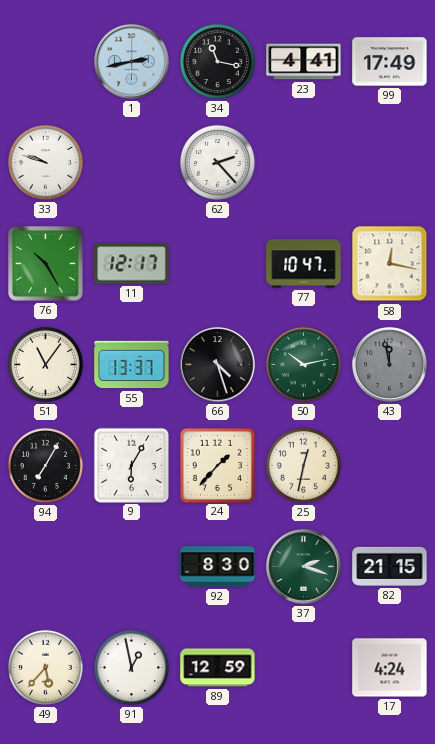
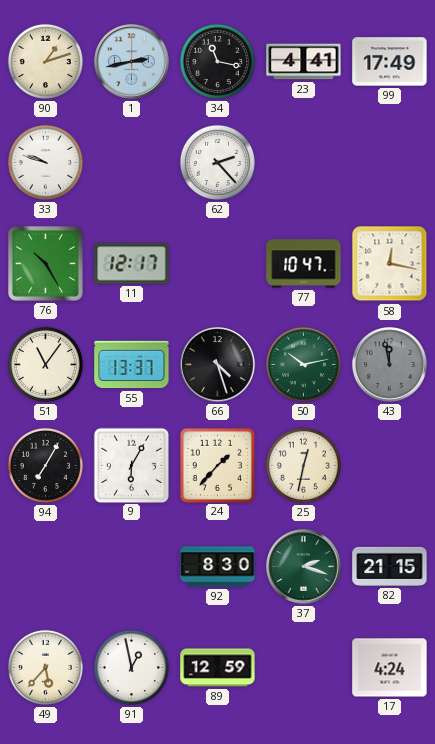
90: none -> 1:12
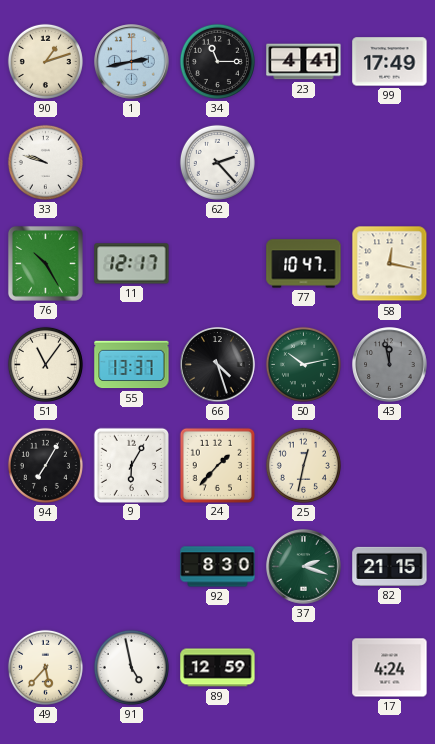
34: 11:17 -> 11:15
91: 12:58 -> 4:58
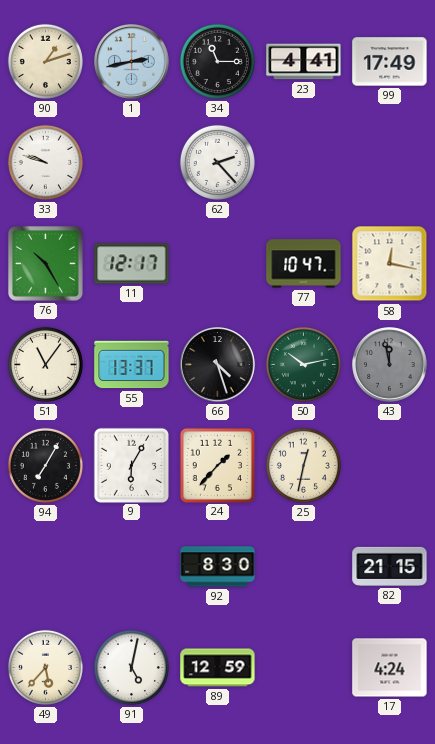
37: 2:18 -> none
91: 4:58 -> 5:02
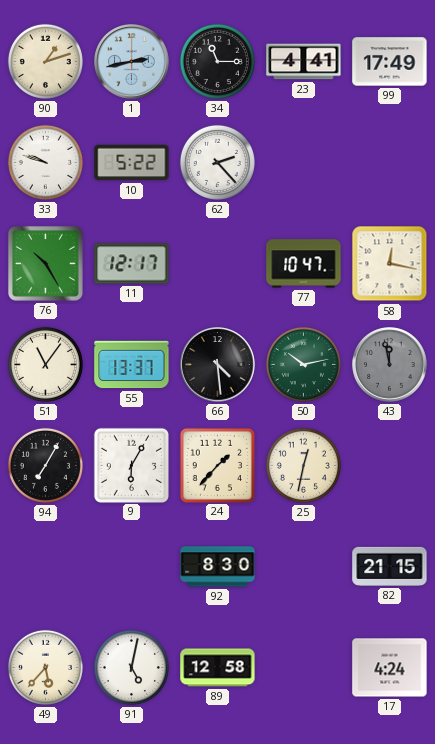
10: none -> 5:22
66: 4:27 -> 4:29
89: 12:59 -> 12:58
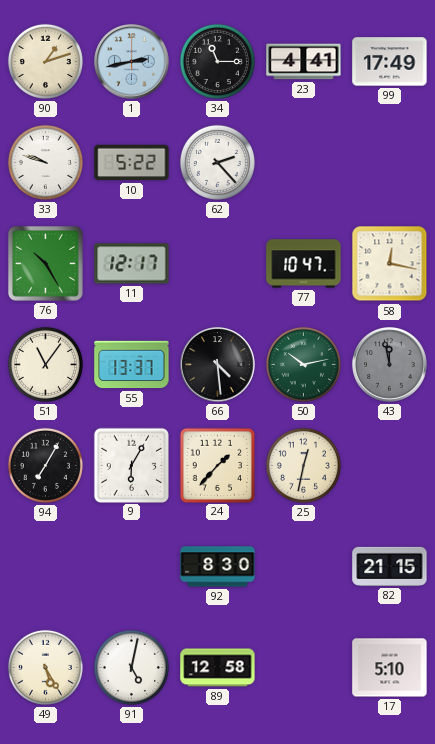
49: 5:37 -> 5:25
17: 4:24 -> 5:10
